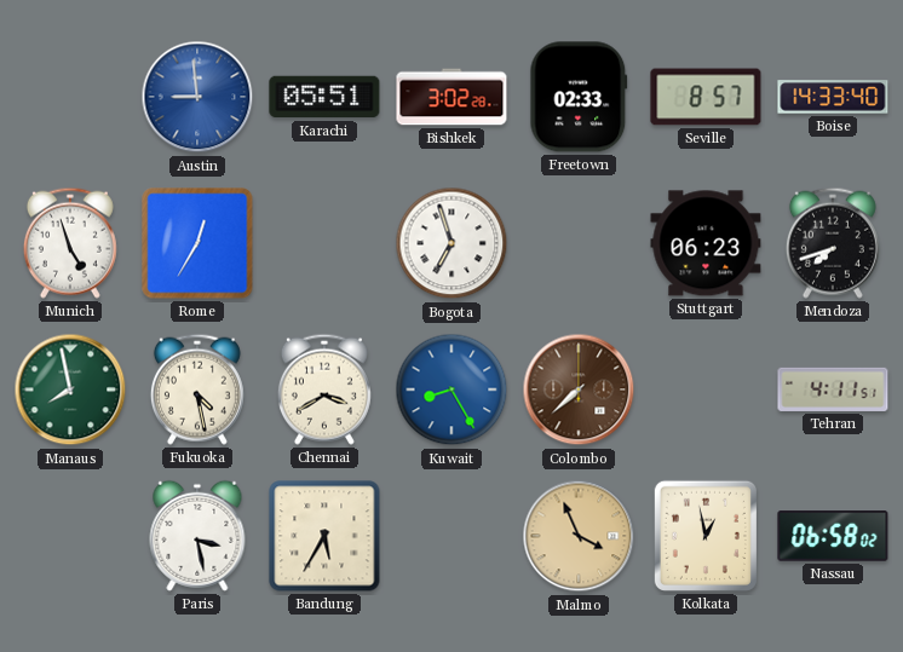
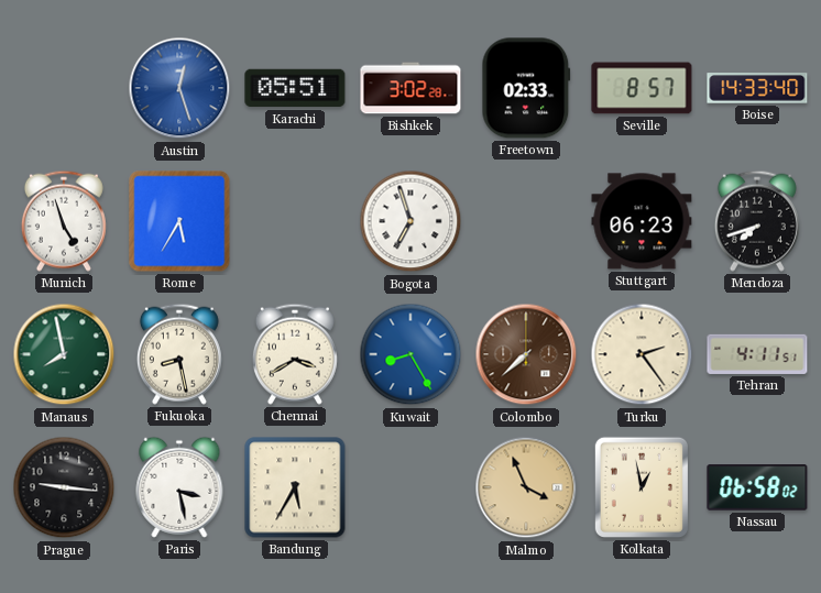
Austin: 8:59 -> 12:27
Rome: 12:35 -> 5:35
Fukuoka: 4:28 -> 8:28
Turku: none -> 2:24
Prague: none -> 9:16
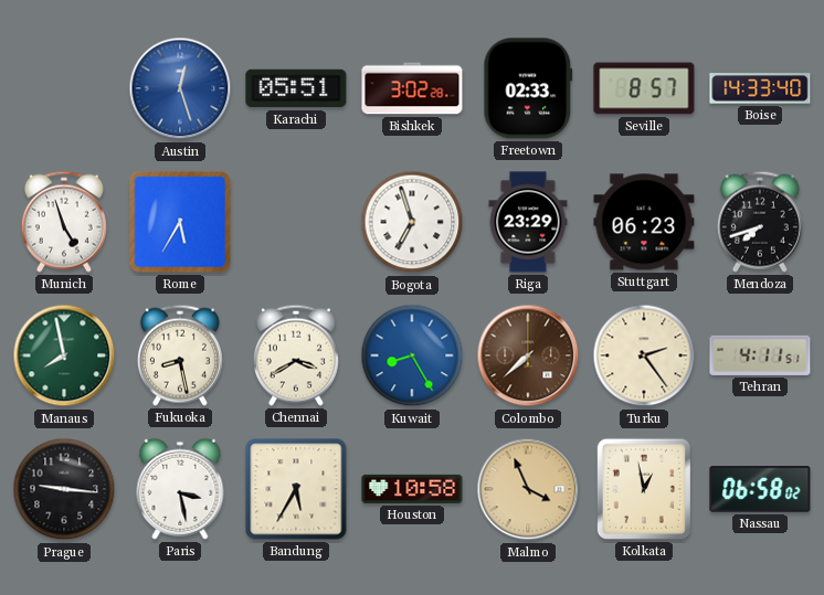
Riga: none -> 23:29
Houston: none -> 10:58
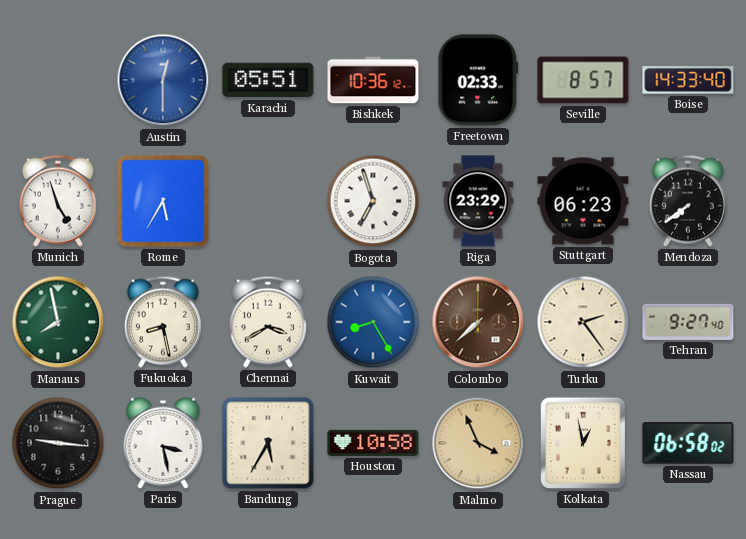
Austin: 12:27 -> 12:30
Bishkek: 3:02 -> 10:36
Mendoza: 7:42 -> 7:39
Tehran: 4:11 -> 9:27
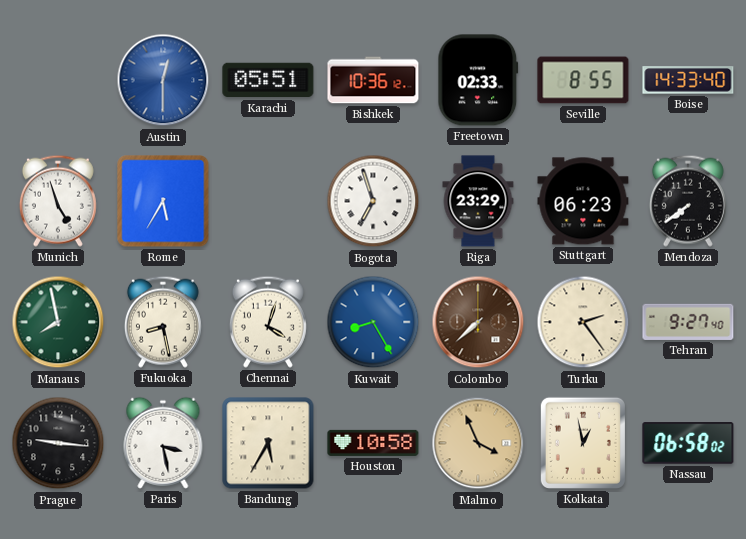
Seville: 8:57 -> 8:55
Chennai: 3:40 -> 4:03
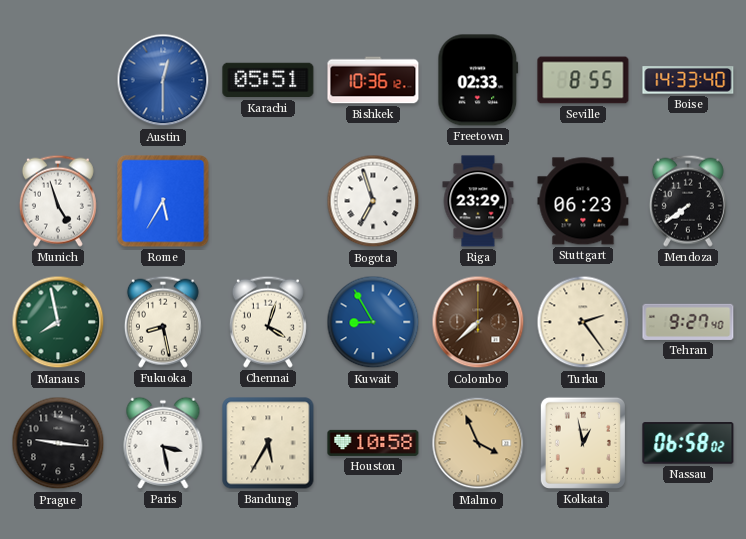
Kuwait: 8:25 -> 8:55
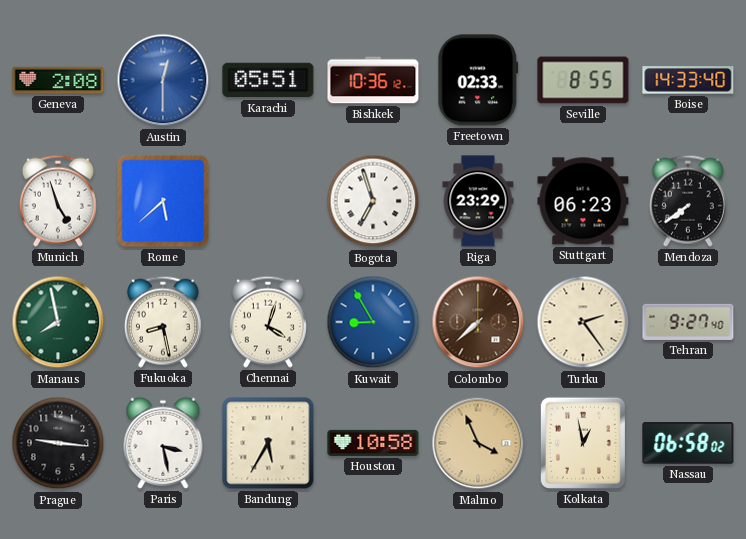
Geneva: none -> 2:08
Rome: 5:35 -> 5:38
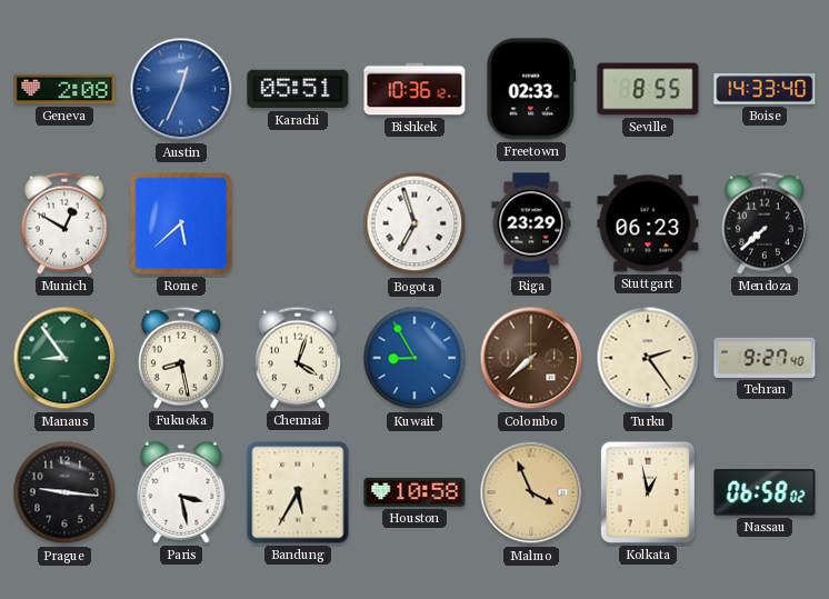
Austin: 12:30 -> 12:34
Munich: 4:57 -> 12:50
Mendoza: 7:39 -> 7:38
Manaus: 7:58 -> 8:54
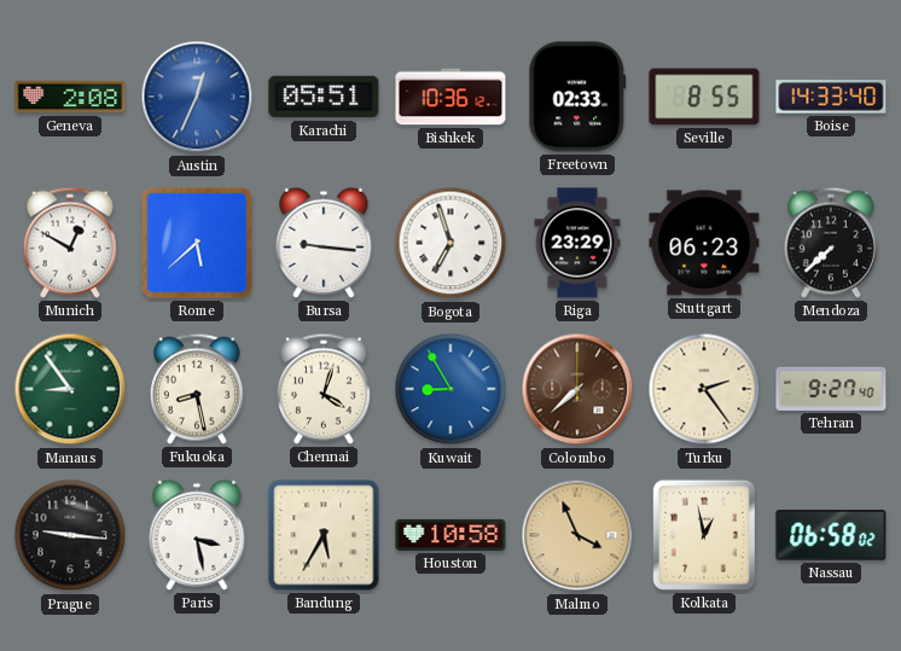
Bursa: none -> 9:16
